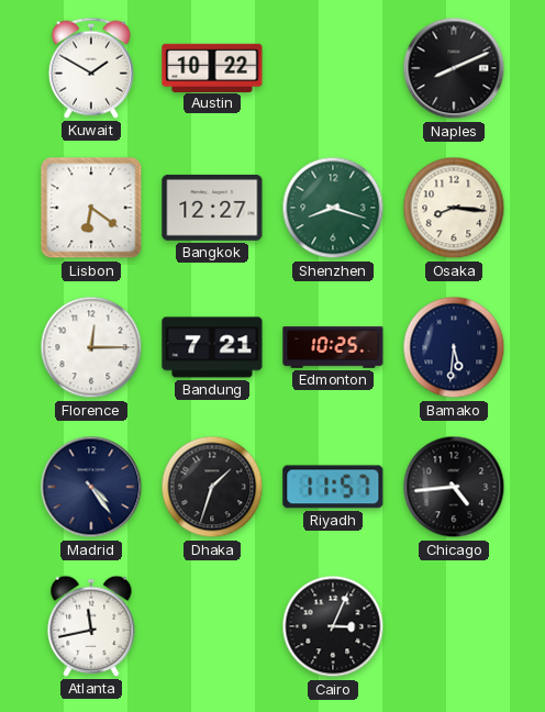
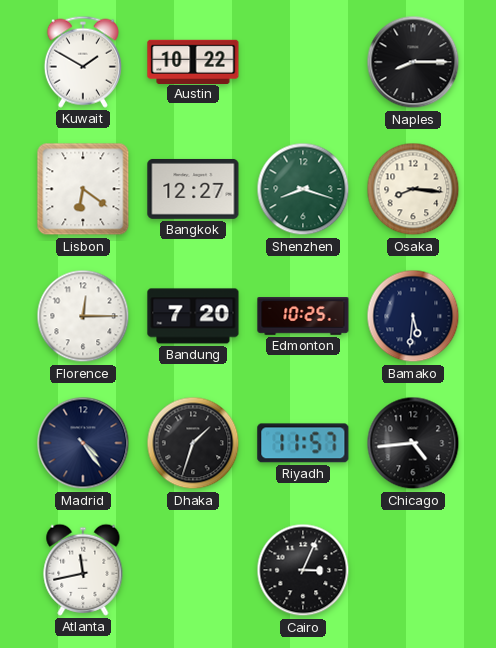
Naples: 8:11 -> 8:15
Bandung: 7:21 -> 7:20
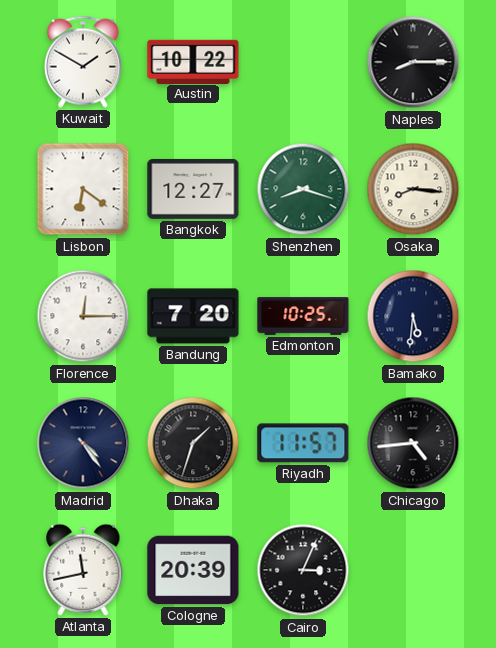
Cologne: none -> 20:39
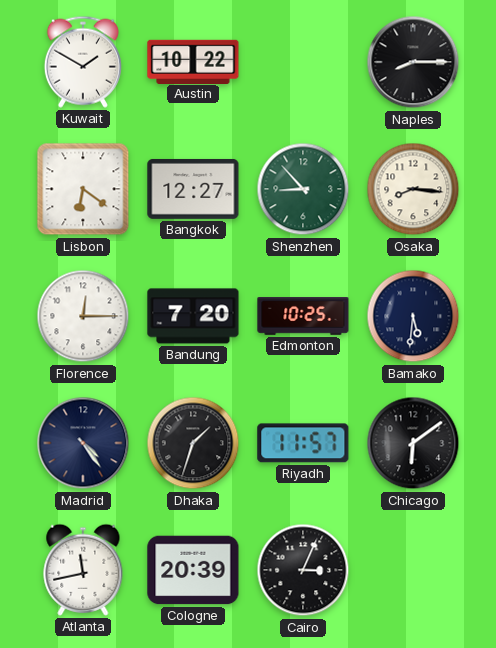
Shenzhen: 8:18 -> 8:53
Chicago: 4:44 -> 6:09
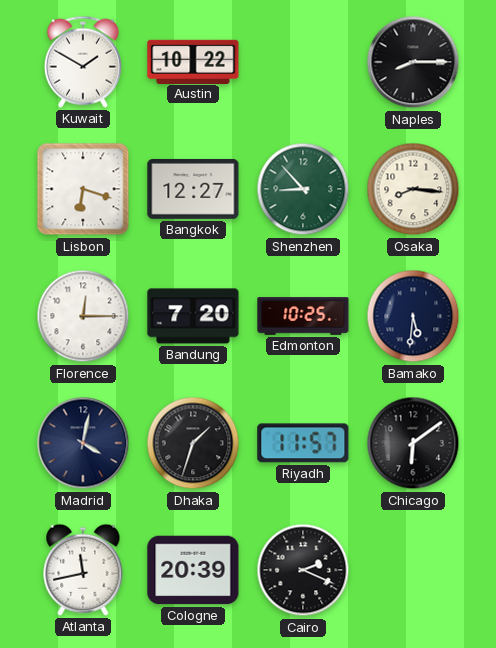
Lisbon: 6:21 -> 6:18
Madrid: 4:24 -> 4:02
Cairo: 3:04 -> 2:19
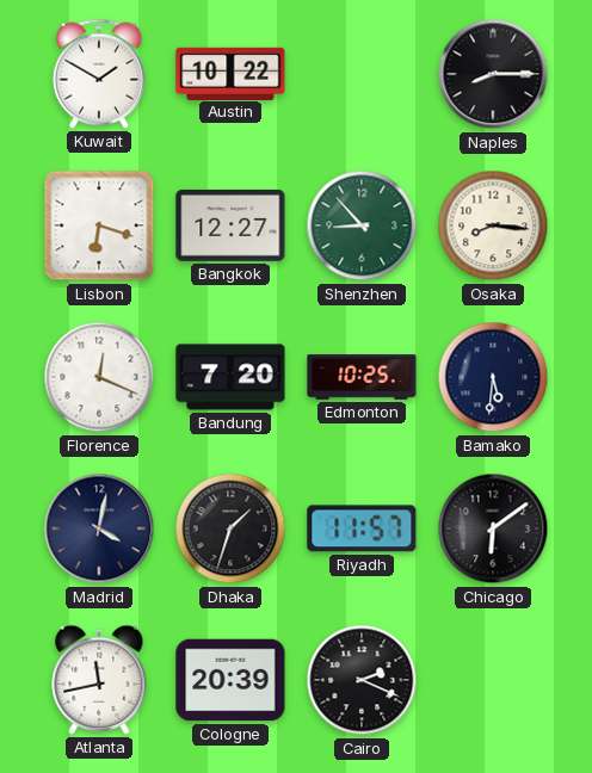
Florence: 12:15 -> 12:19
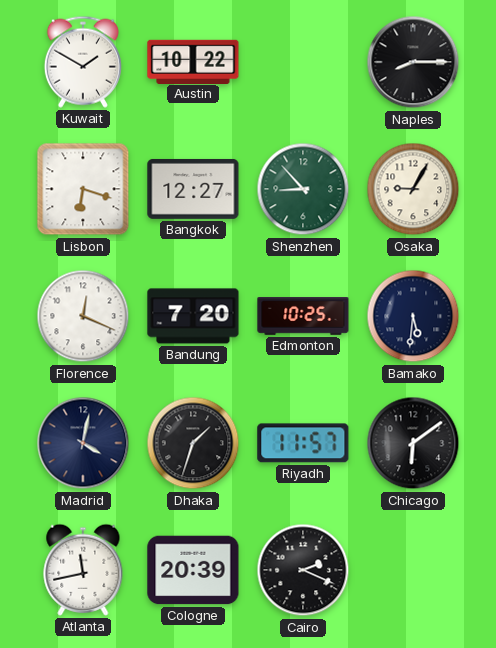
Osaka: 8:16 -> 9:05
